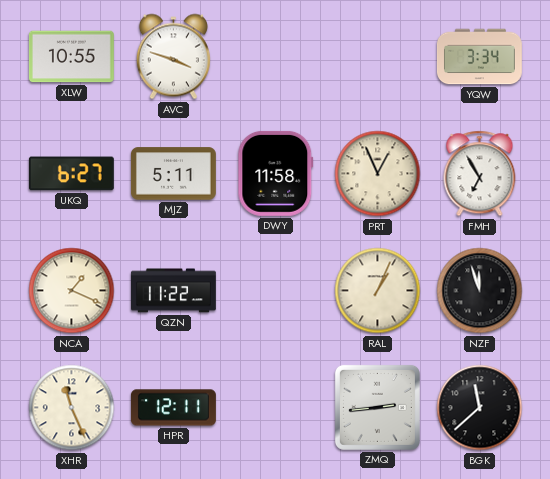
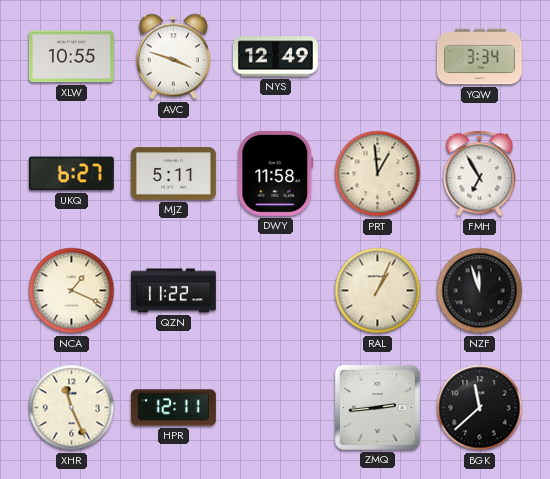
NYS: none -> 12:49
PRT: 12:56 -> 12:59
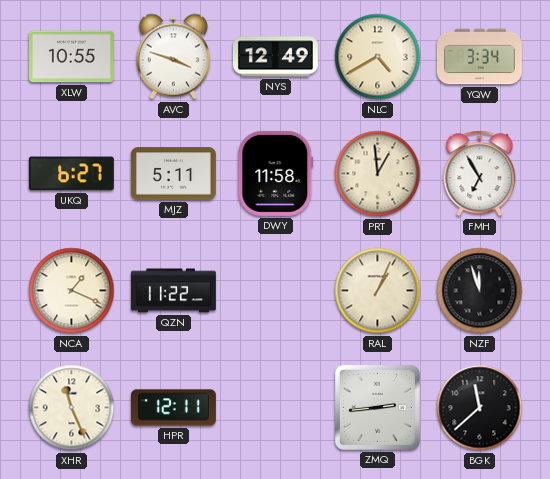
NLC: none -> 4:40
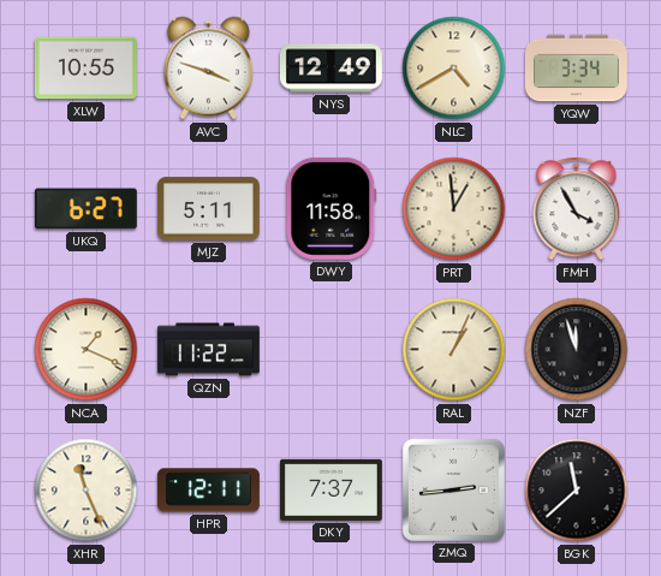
FMH: 6:55 -> 3:55
DKY: none -> 7:37
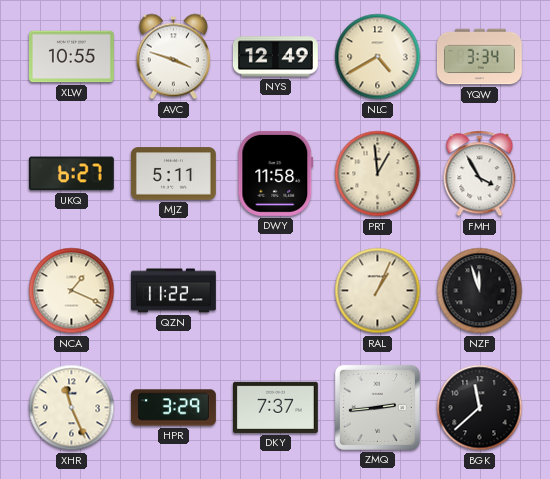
HPR: 12:11 -> 3:29
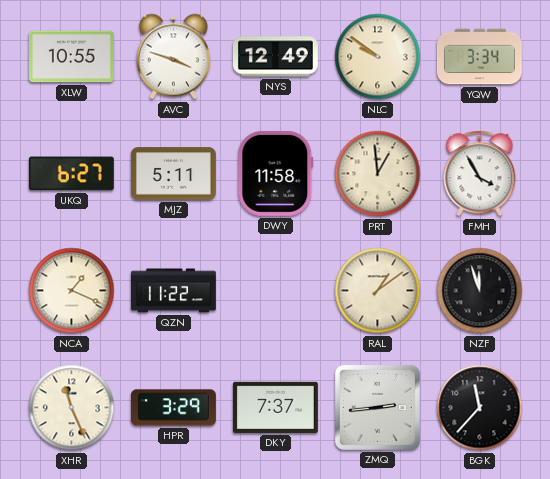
NLC: 4:40 -> 9:51
RAL: 1:04 -> 1:09
BGK: 11:38 -> 11:37
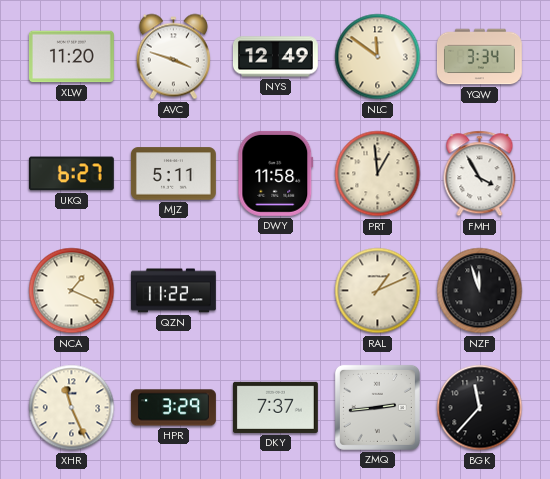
XLW: 10:55 -> 11:20
NLC: 9:51 -> 11:51
RAL: 1:09 -> 1:11
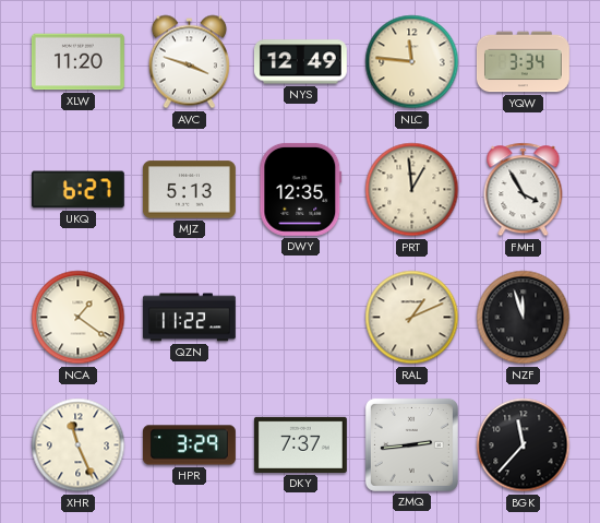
NLC: 11:51 -> 11:46
MJZ: 5:11 -> 5:13
DWY: 11:58 -> 12:35
NCA: 1:19 -> 1:21
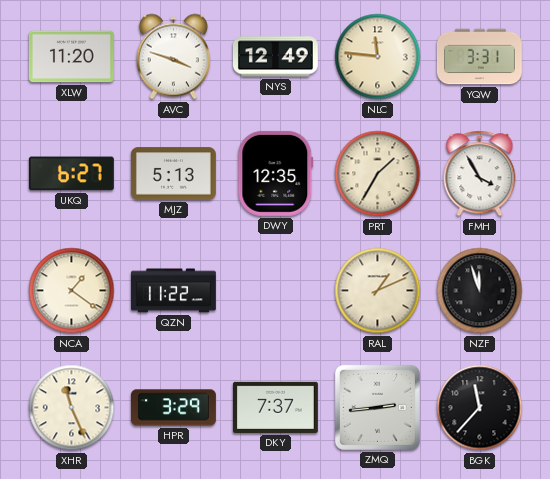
YQW: 3:34 -> 3:31
PRT: 12:59 -> 1:35
